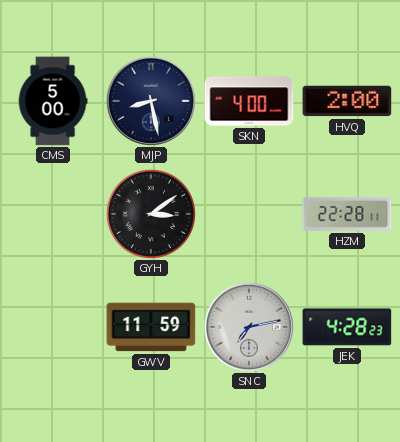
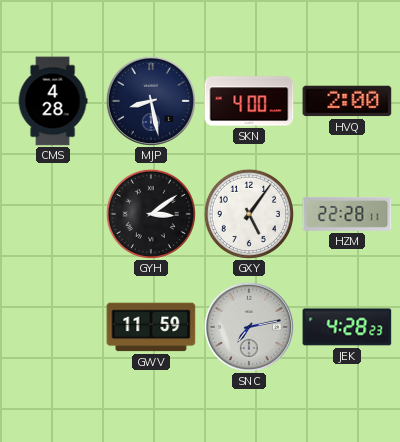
CMS: 5:00 -> 4:28
GXY: none -> 5:06
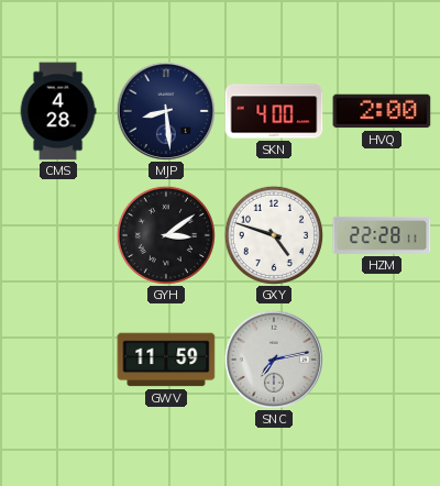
MJP: 8:28 -> 8:29
GXY: 5:06 -> 4:48
JEK: 4:28 -> none
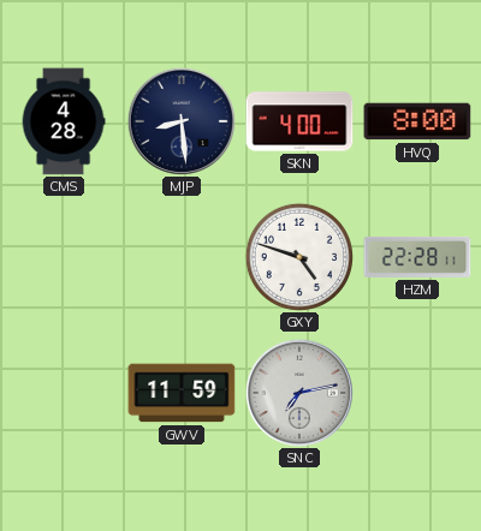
HVQ: 2:00 -> 8:00
GYH: 3:09 -> none
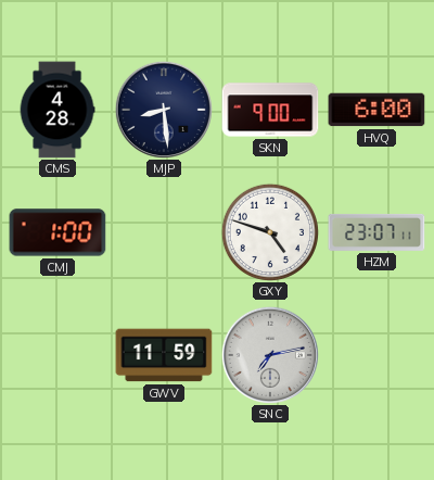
SKN: 4:00 -> 9:00
HVQ: 8:00 -> 6:00
CMJ: none -> 1:00
HZM: 22:28 -> 23:07
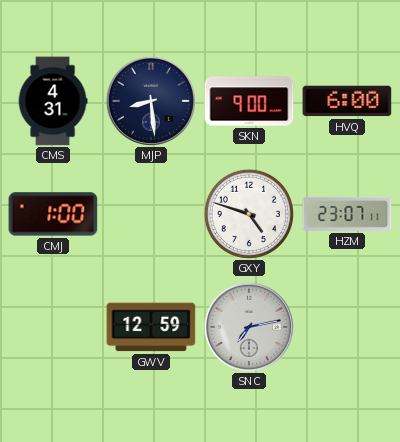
CMS: 4:28 -> 4:31
GWV: 11:59 -> 12:59
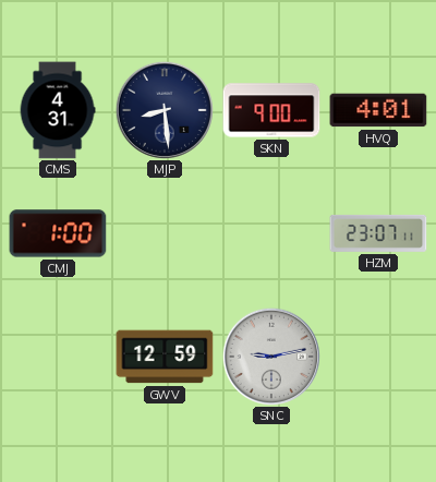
HVQ: 6:00 -> 4:01
GXY: 4:48 -> none
SNC: 7:13 -> 9:13
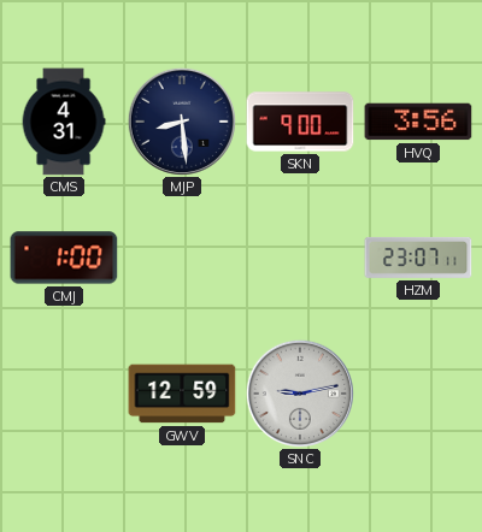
HVQ: 4:01 -> 3:56
